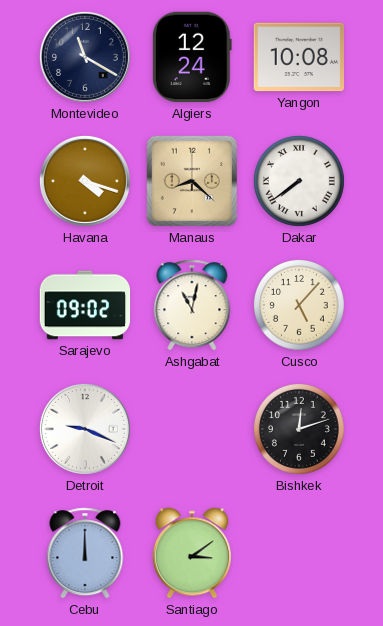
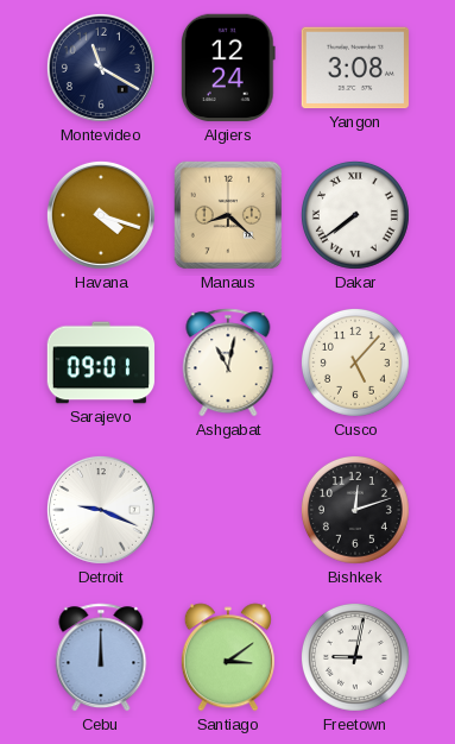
Yangon: 10:08 -> 3:08
Sarajevo: 09:02 -> 09:01
Freetown: none -> 9:02
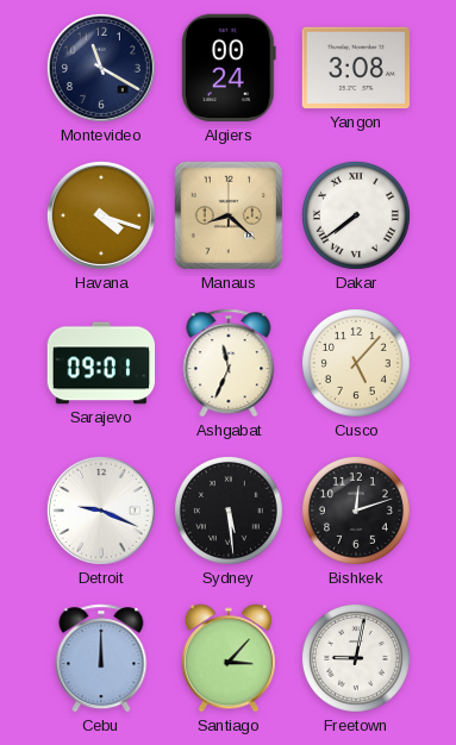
Algiers: 12:24 -> 00:24
Ashgabat: 11:02 -> 11:34
Sydney: none -> 5:29
Santiago: 3:09 -> 3:07
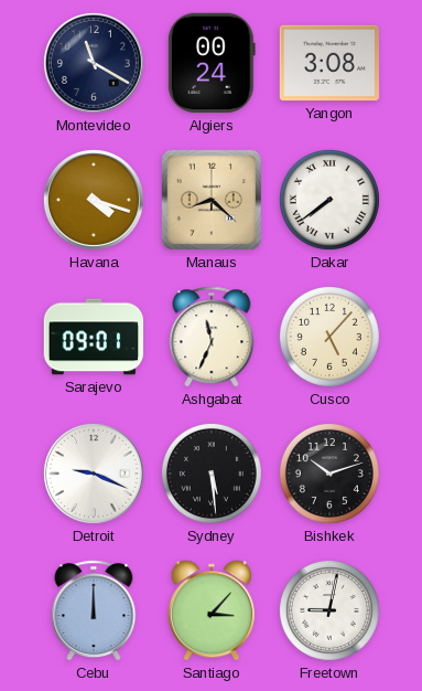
Bishkek: 12:12 -> 10:12
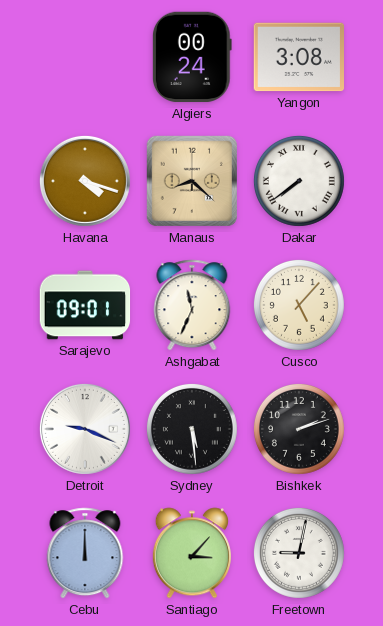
Montevideo: 11:20 -> none
Bishkek: 10:12 -> 2:12
